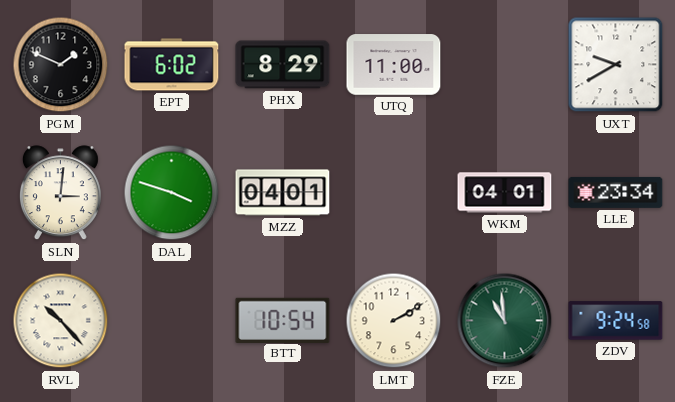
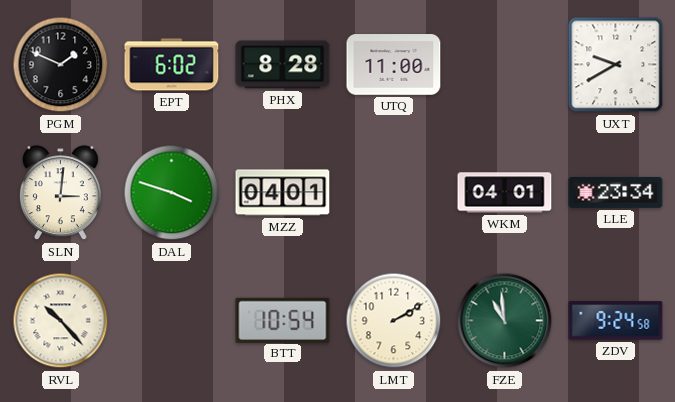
PHX: 8:29 -> 8:28
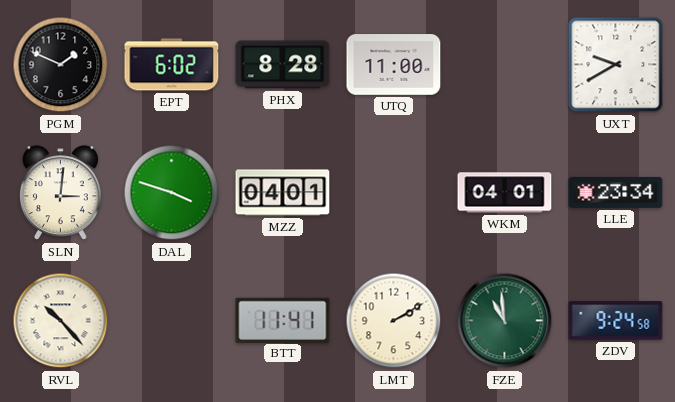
BTT: 10:54 -> 11:41
